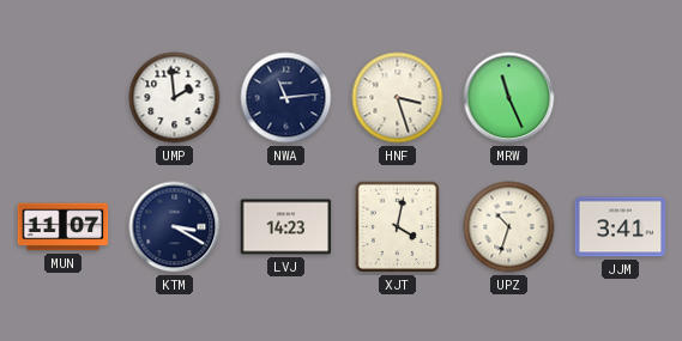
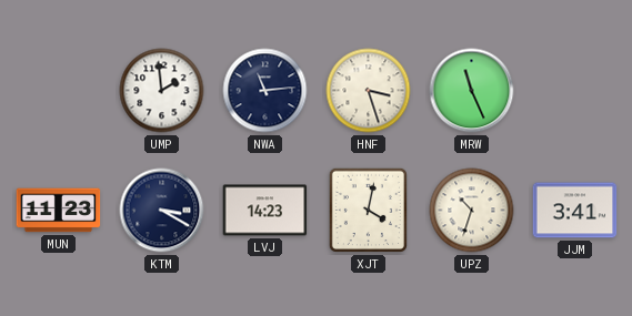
MUN: 11:07 -> 11:23
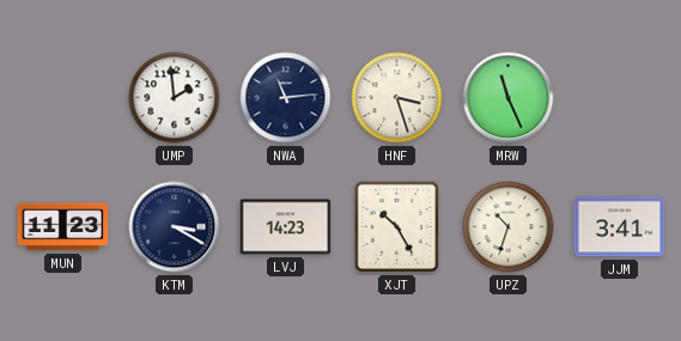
XJT: 4:02 -> 10:25
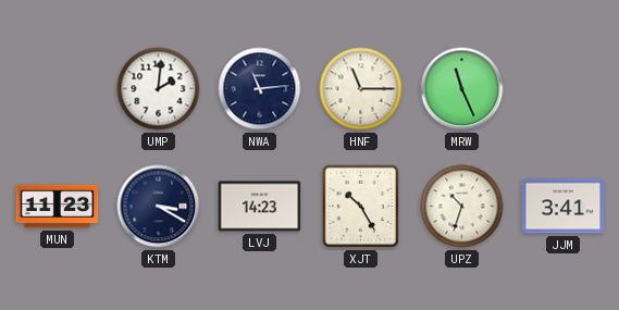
UMP: 1:59 -> 2:01
HNF: 3:27 -> 11:15
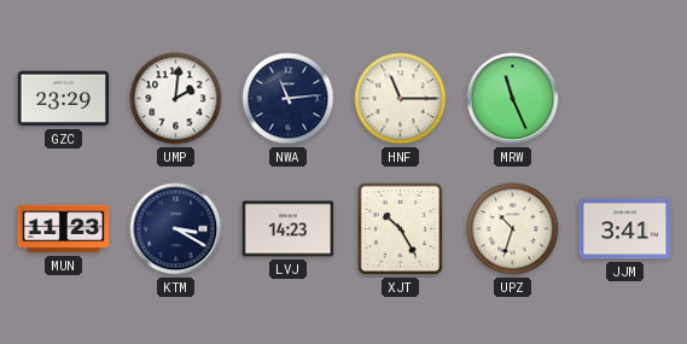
GZC: none -> 23:29
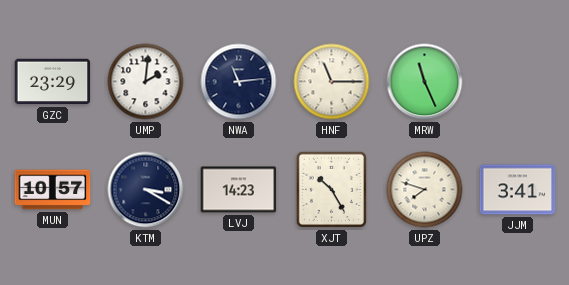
MUN: 11:23 -> 10:57
UPZ: 10:33 -> 7:48
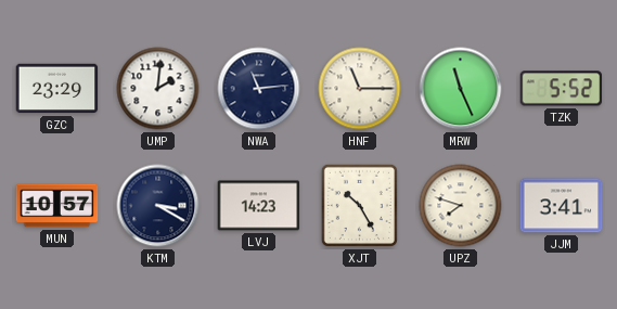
TZK: none -> 5:52
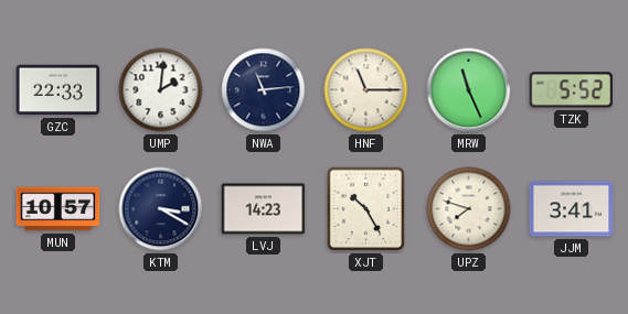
GZC: 23:29 -> 22:33
